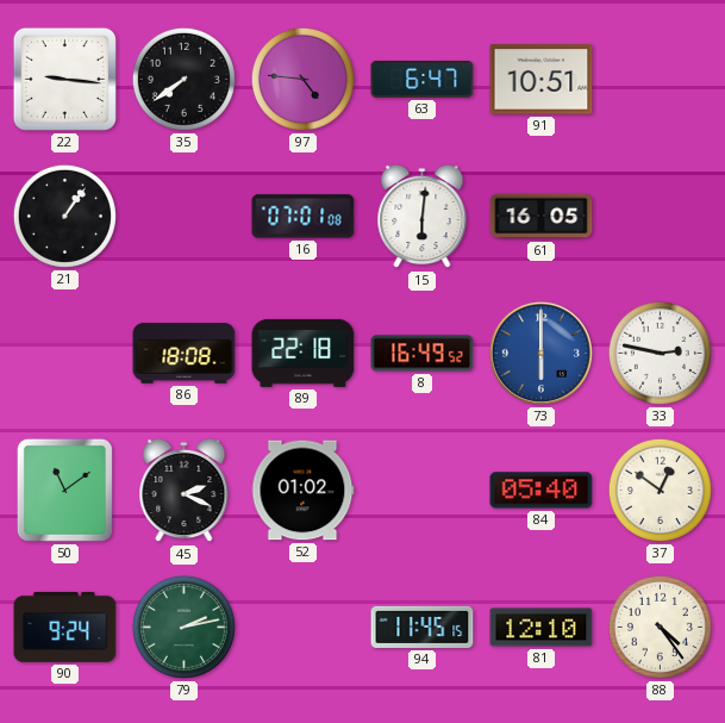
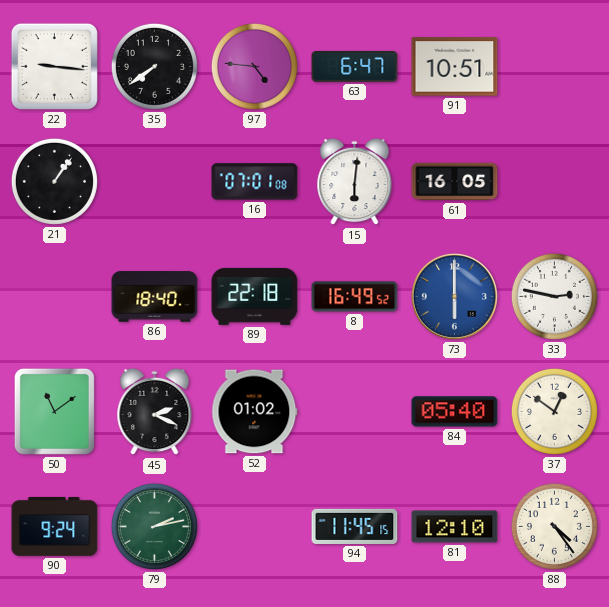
86: 18:08 -> 18:40
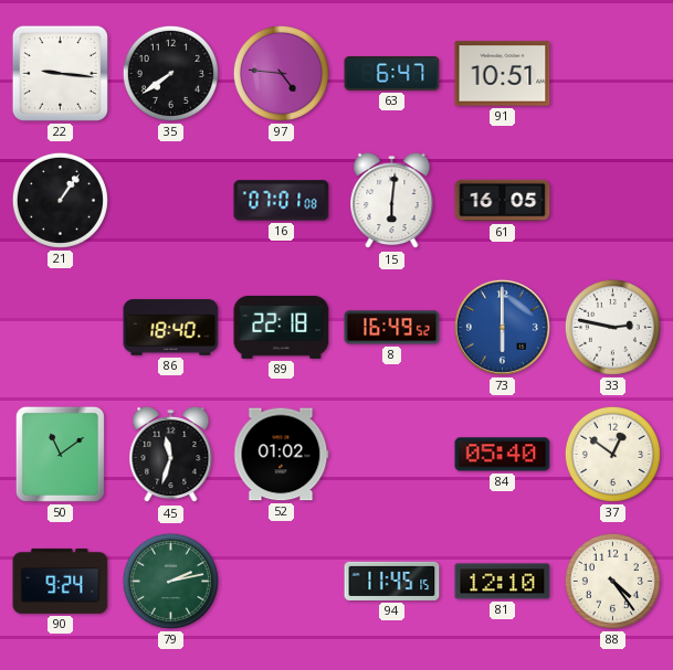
45: 2:19 -> 11:33
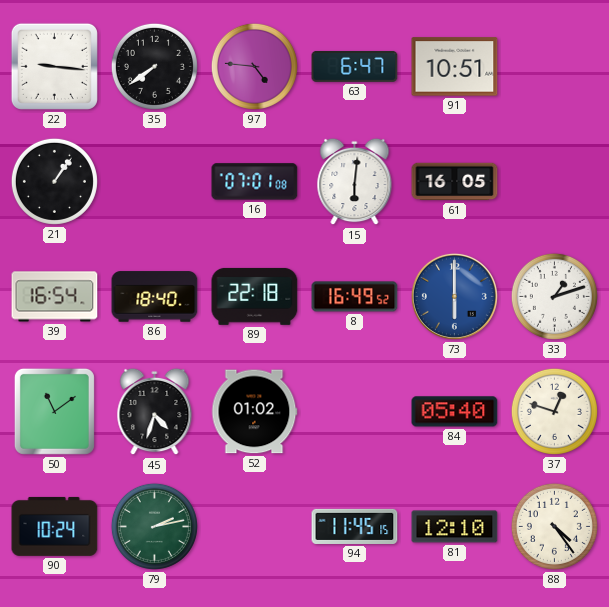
39: none -> 16:54
33: 2:47 -> 1:12
45: 11:33 -> 4:33
37: 12:51 -> 12:48
90: 9:24 -> 10:24
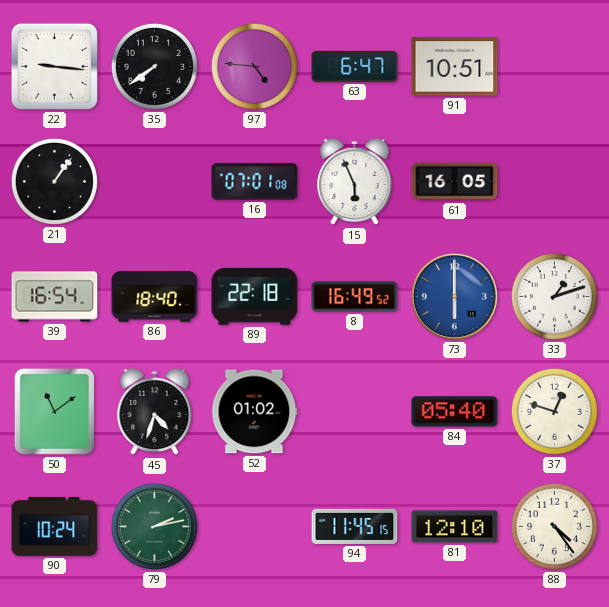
15: 6:01 -> 5:56
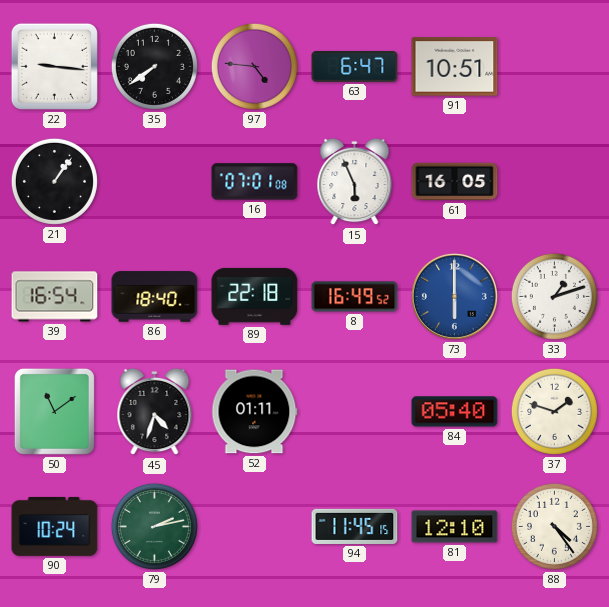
52: 01:02 -> 01:11
37: 12:48 -> 1:48
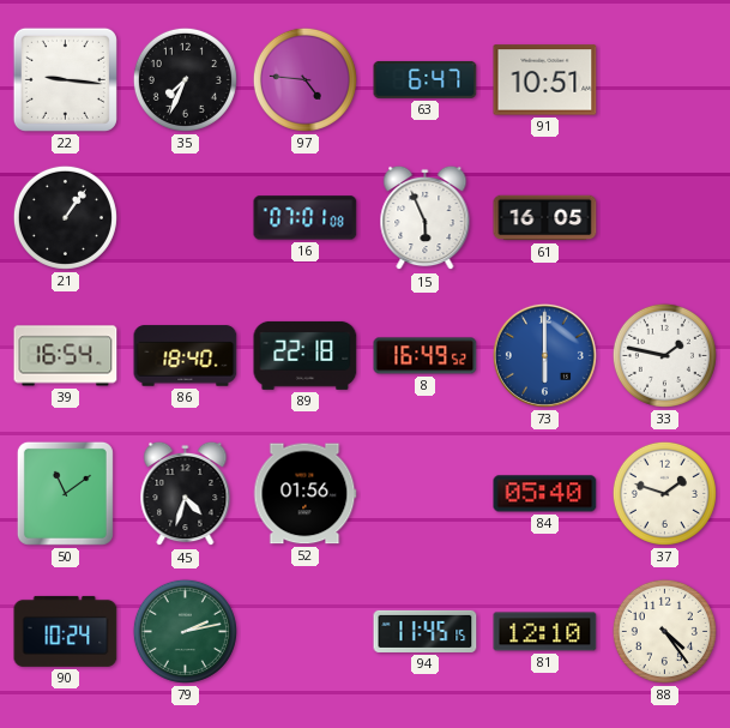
35: 7:39 -> 7:34
33: 1:12 -> 1:47
52: 01:11 -> 01:56
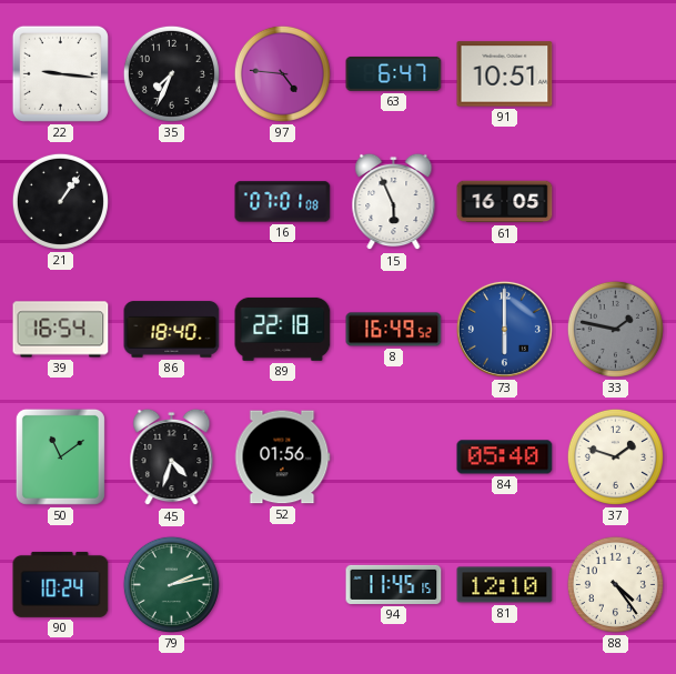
33 dial: white -> grey
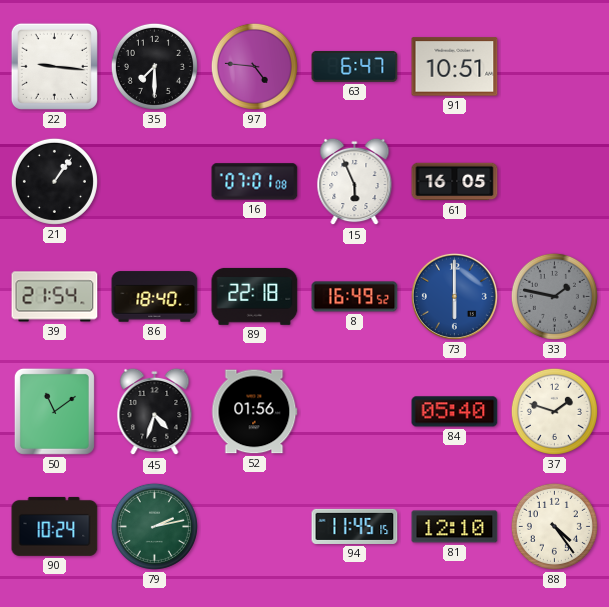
35: 7:34 -> 7:30
39: 16:54 -> 21:54
